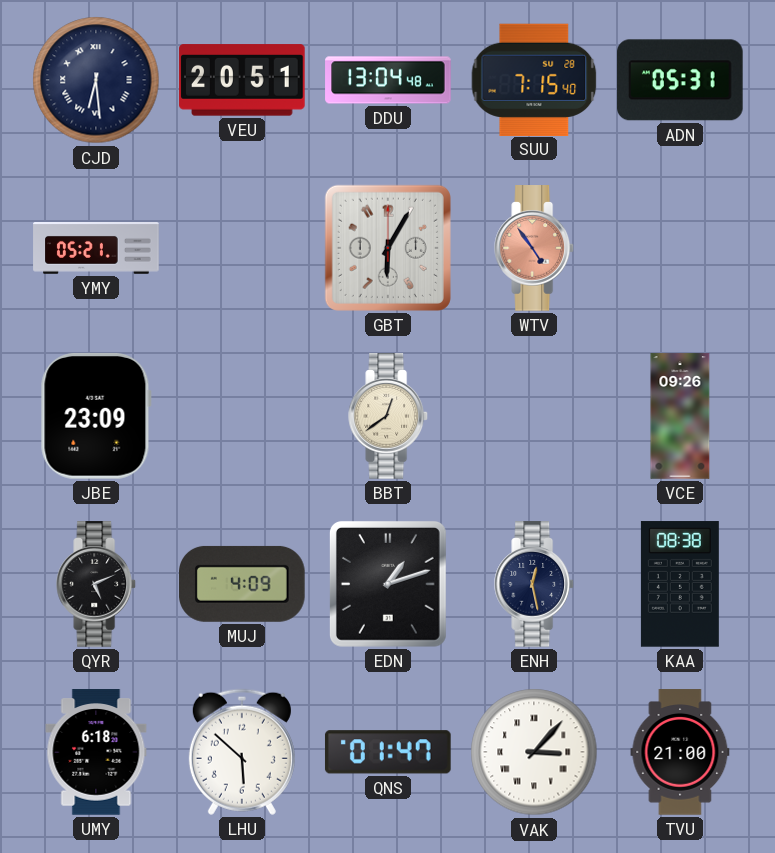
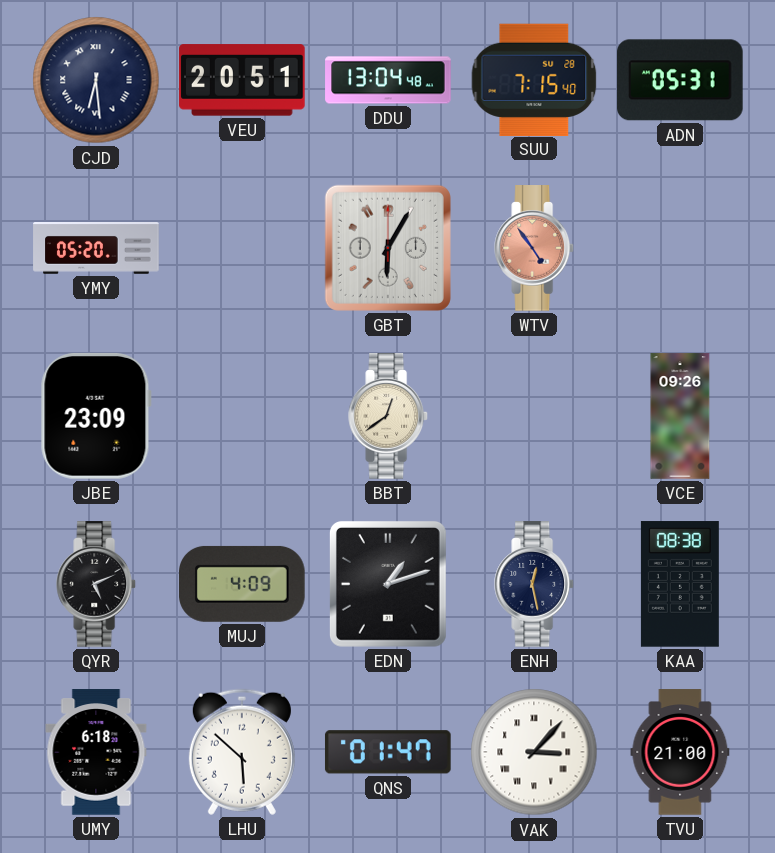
YMY: 05:21 -> 05:20
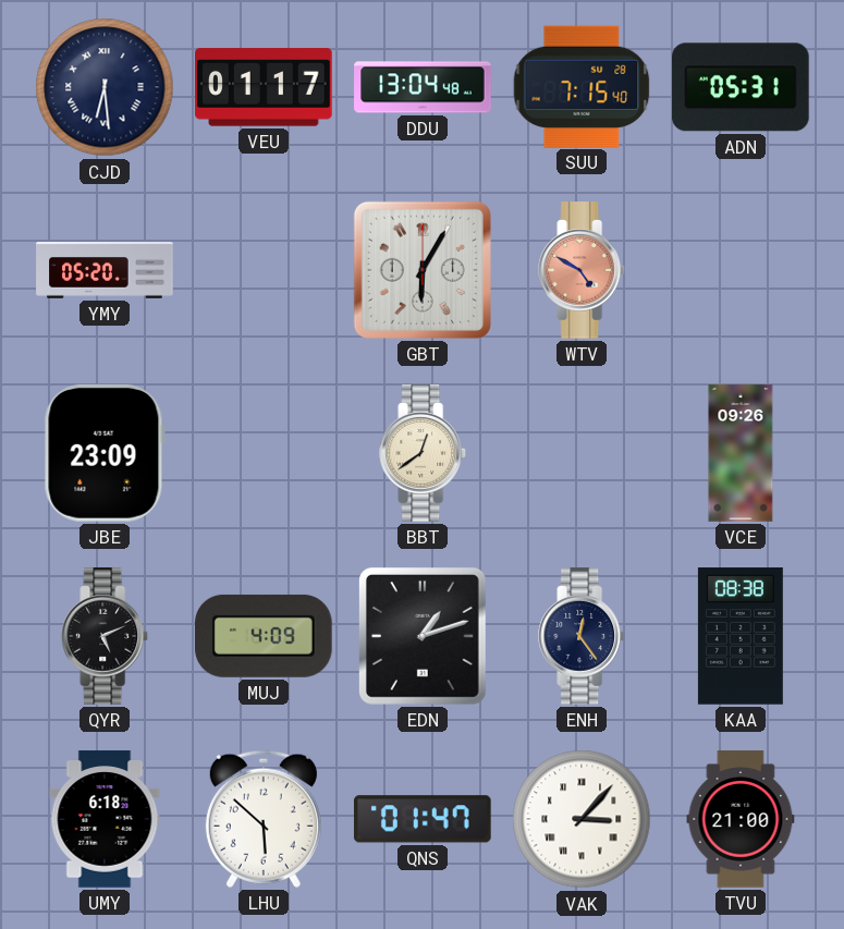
VEU: 20:51 -> 01:17
WTV: 4:54 -> 4:50
ENH: 12:28 -> 12:24
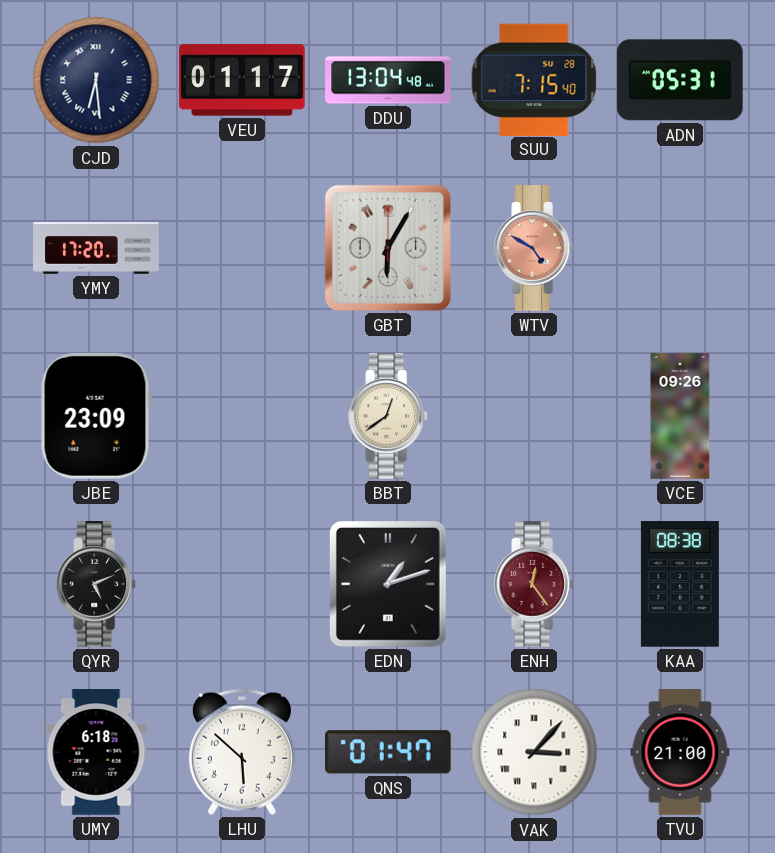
YMY: 05:20 -> 17:20
MUJ: 4:09 -> none
ENH dial: navy -> burgundy
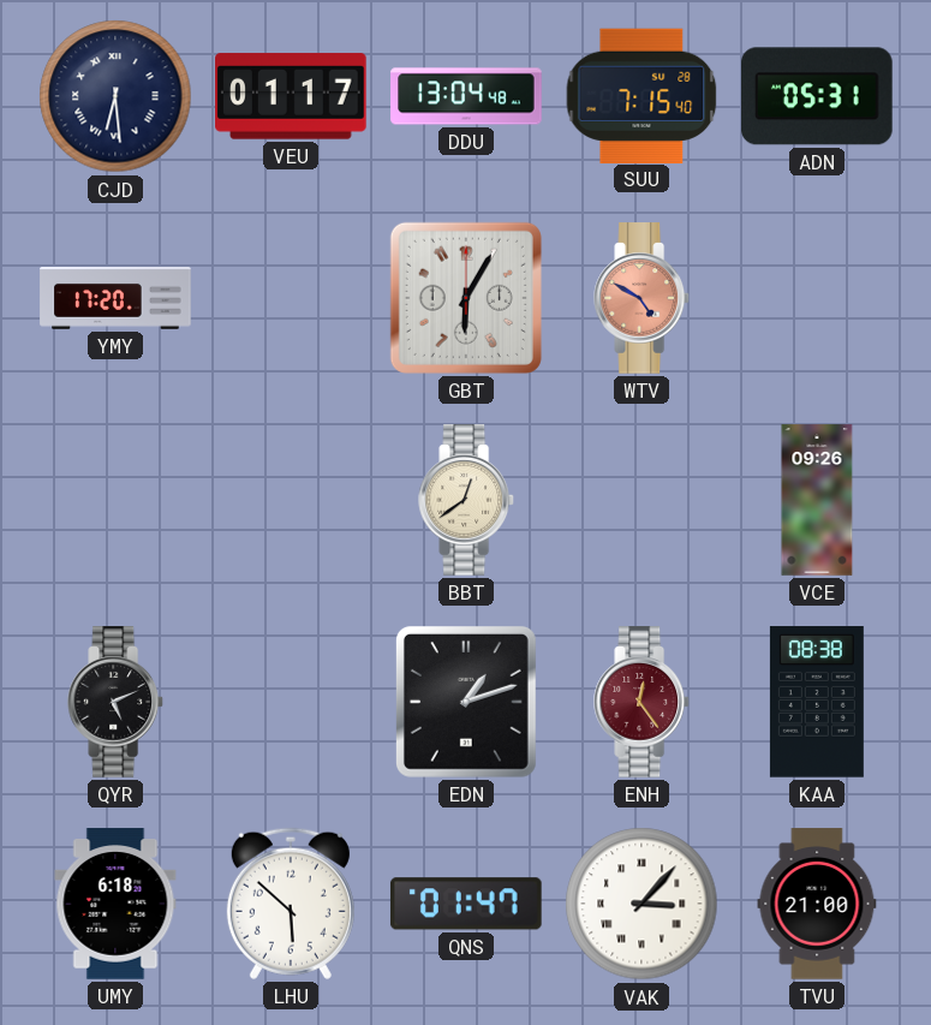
JBE: 23:09 -> none
